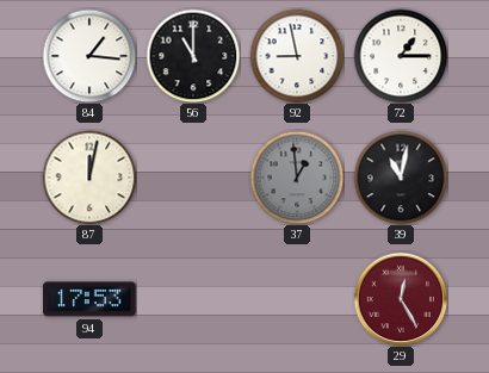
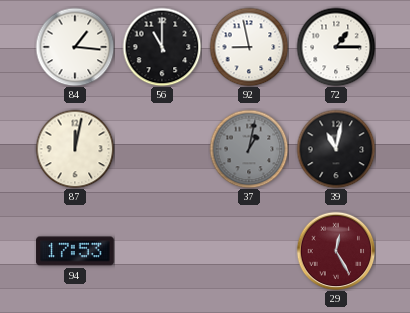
37: 12:59 -> 1:02
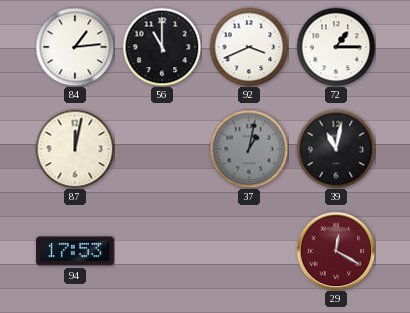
84: 1:16 -> 1:14
92: 8:58 -> 3:41
29: 12:25 -> 12:20
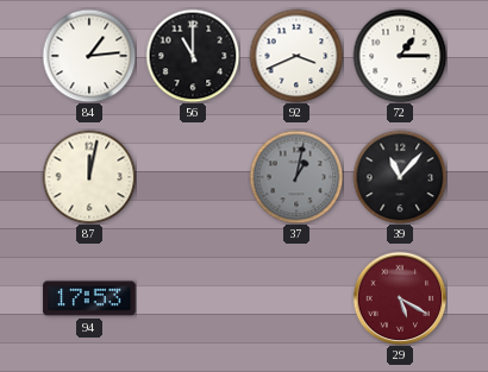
39: 11:02 -> 11:07
29: 12:20 -> 5:20
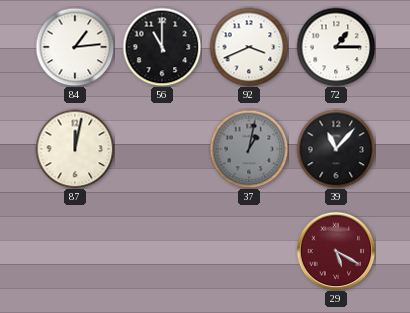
94: 17:53 -> none
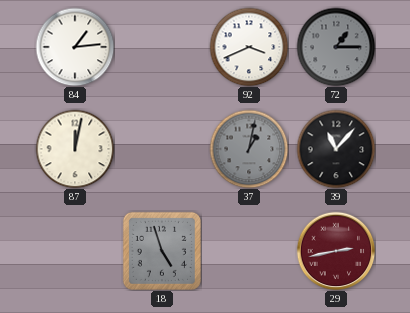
56: 11:00 -> none
72 dial: white -> grey
18: none -> 4:57
29: 5:20 -> 2:43
